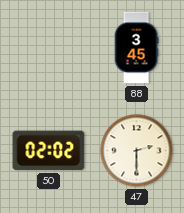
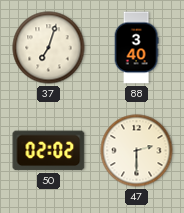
37: none -> 7:03
88: 3:45 -> 3:40
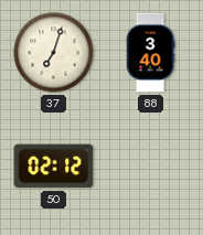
50: 02:02 -> 02:12
47: 2:30 -> none
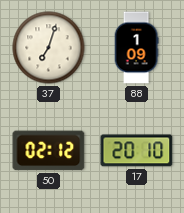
88: 3:40 -> 1:09
17: none -> 20:10
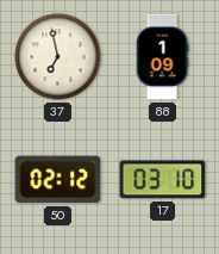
37: 7:03 -> 6:58
17: 20:10 -> 03:10
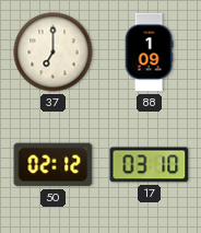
37: 6:58 -> 7:00
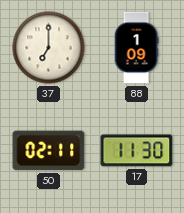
50: 02:12 -> 02:11
17: 03:10 -> 11:30
